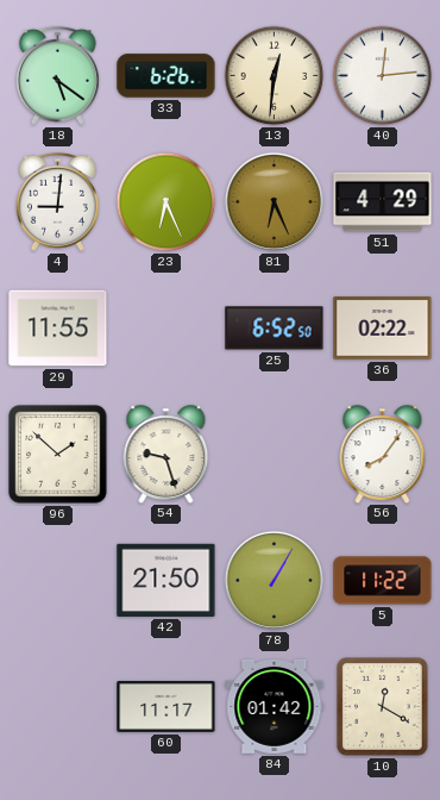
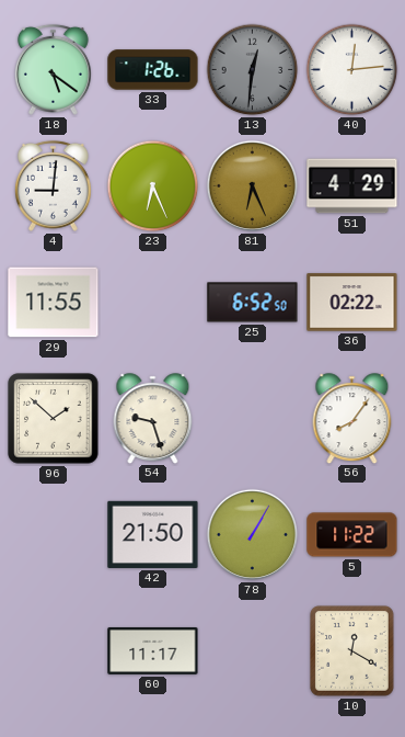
33: 6:26 -> 1:26
13 dial: cream -> grey
84: 01:42 -> none
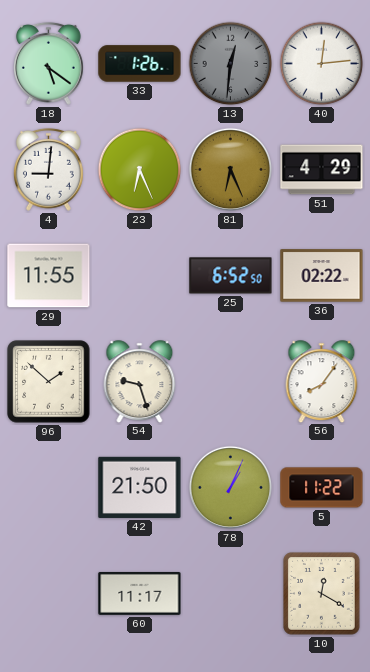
78: 1:05 -> 1:04
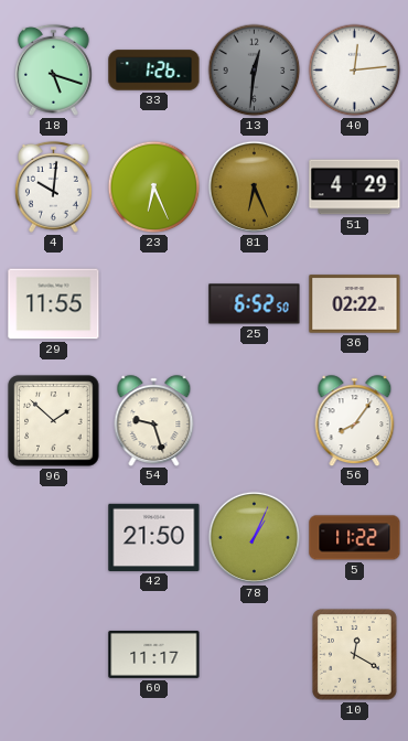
18: 5:21 -> 5:18
4: 9:01 -> 10:01
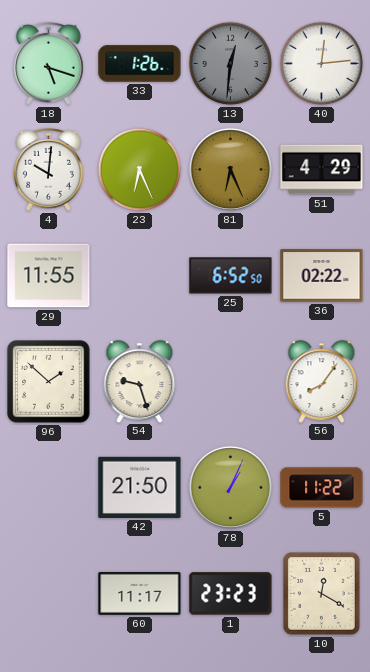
1: none -> 23:23
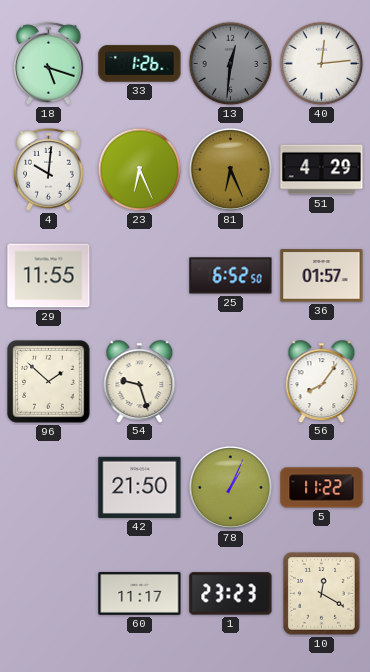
36: 02:22 -> 01:57
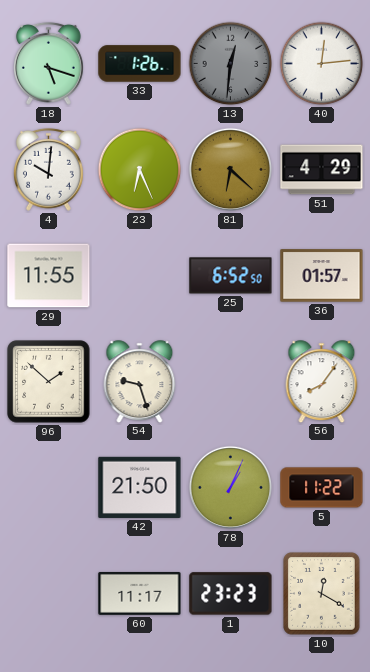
81: 6:26 -> 6:22
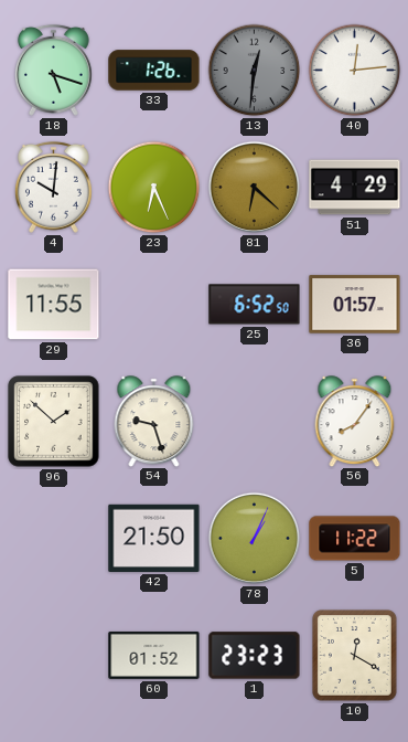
60: 11:17 -> 01:52
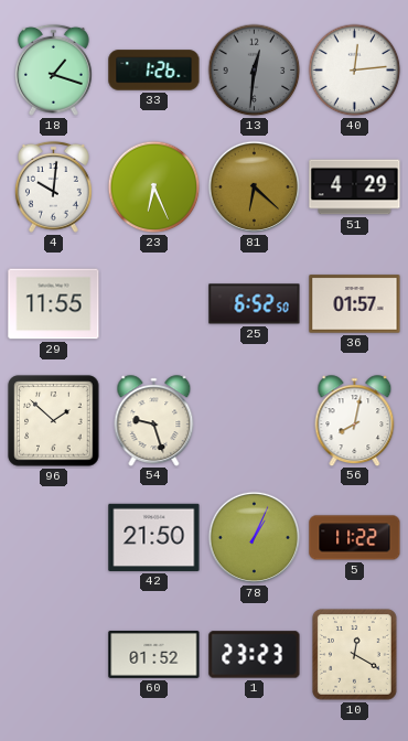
18: 5:18 -> 1:18
56: 8:06 -> 8:02
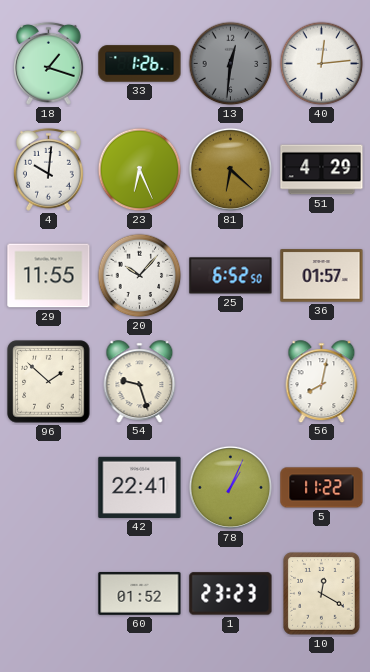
20: none -> 10:07
42: 21:50 -> 22:41
